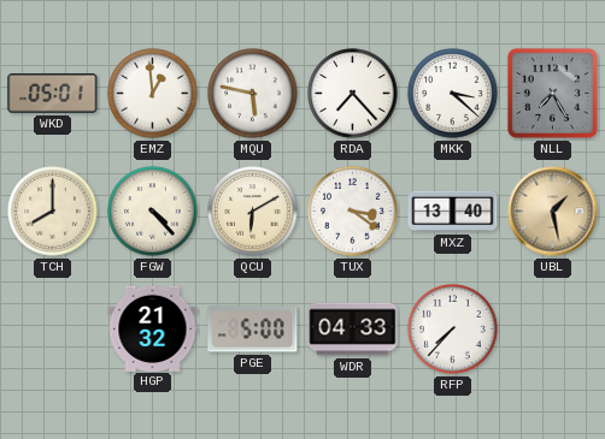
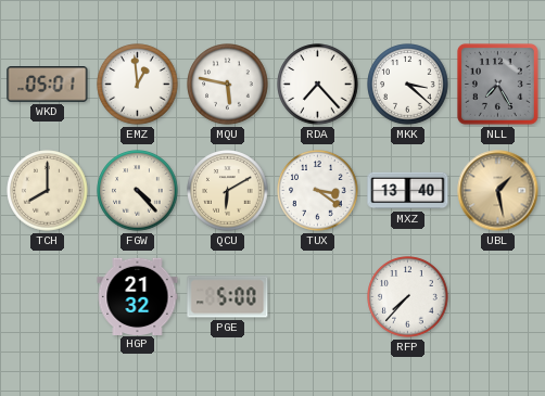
WDR: 04:33 -> none
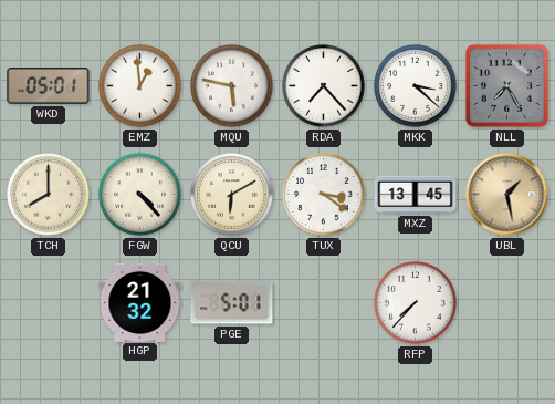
MXZ: 13:40 -> 13:45
PGE: 5:00 -> 5:01
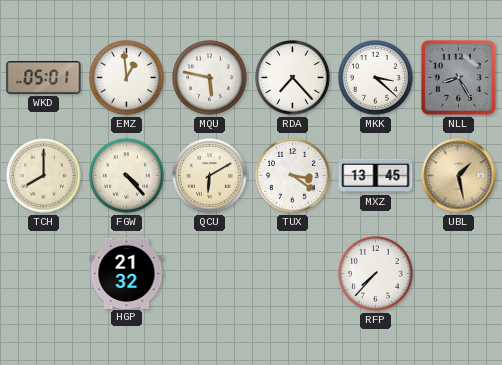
NLL: 7:25 -> 8:25
PGE: 5:01 -> none
